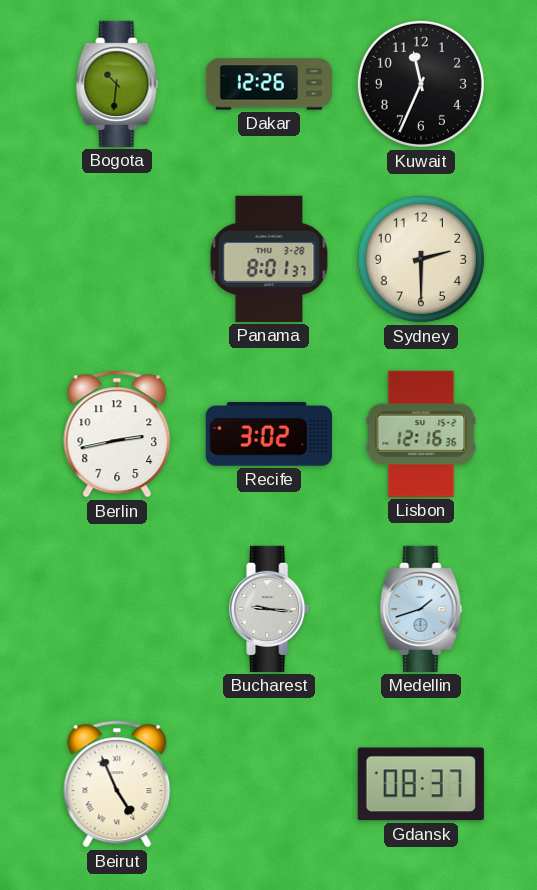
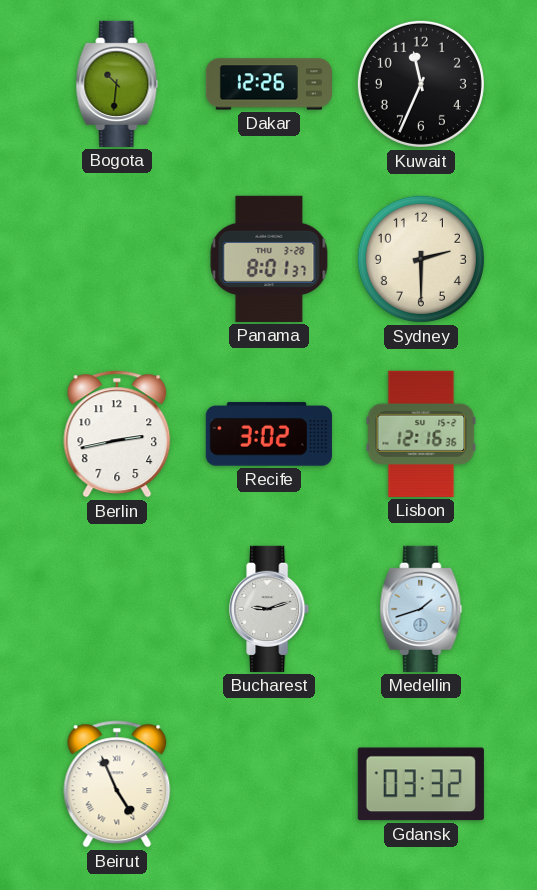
Bucharest: 9:16 -> 9:12
Gdansk: 08:37 -> 03:32
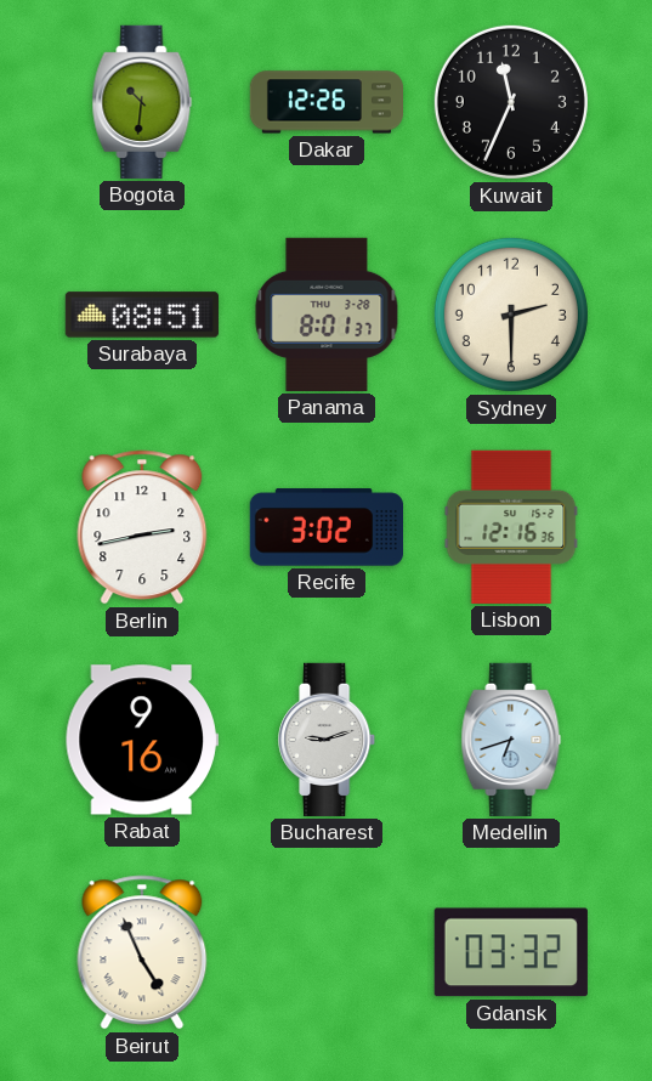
Surabaya: none -> 08:51
Rabat: none -> 9:16
Medellin: 1:42 -> 6:42
